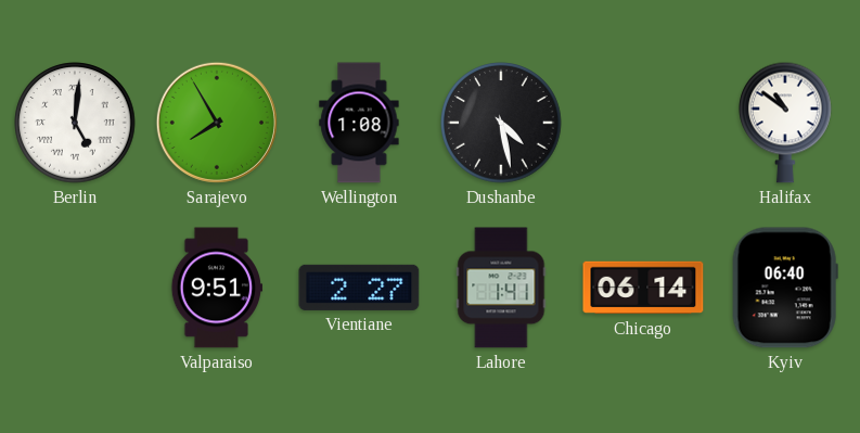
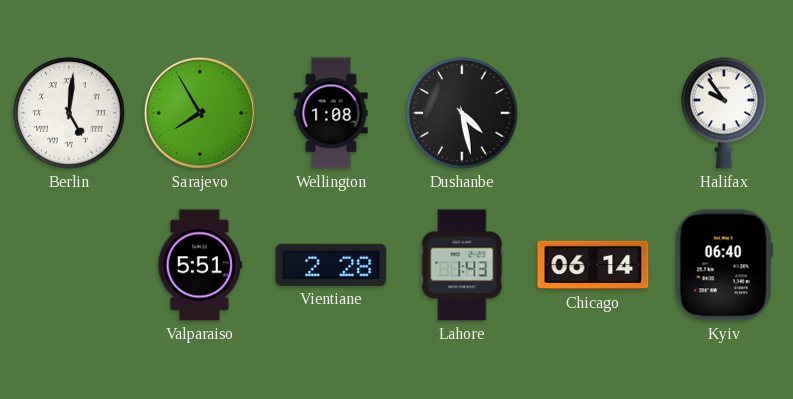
Halifax: 10:51 -> 9:54
Valparaiso: 9:51 -> 5:51
Vientiane: 2:27 -> 2:28
Lahore: 1:41 -> 1:43
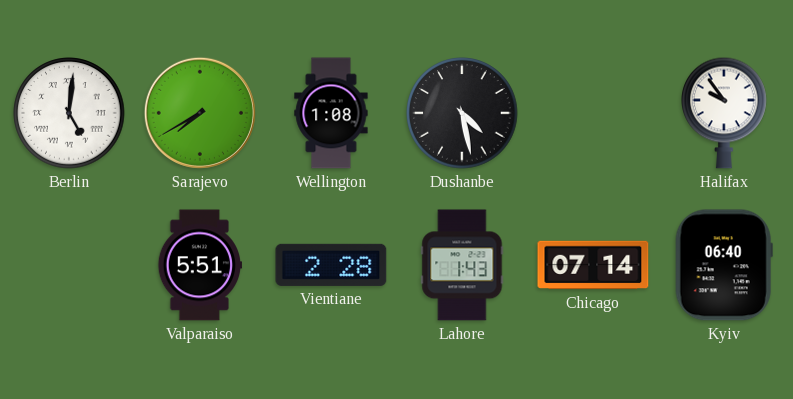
Sarajevo: 7:55 -> 7:40
Chicago: 06:14 -> 07:14
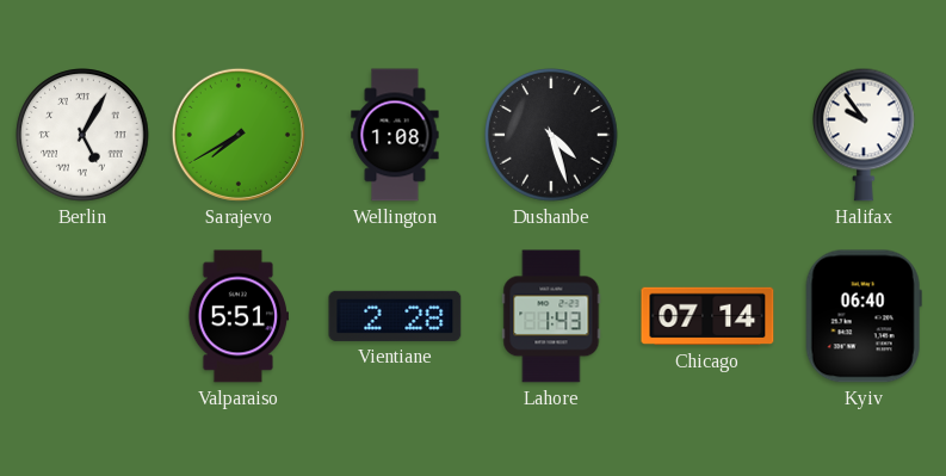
Berlin: 5:01 -> 5:05
Dushanbe: 4:28 -> 4:27
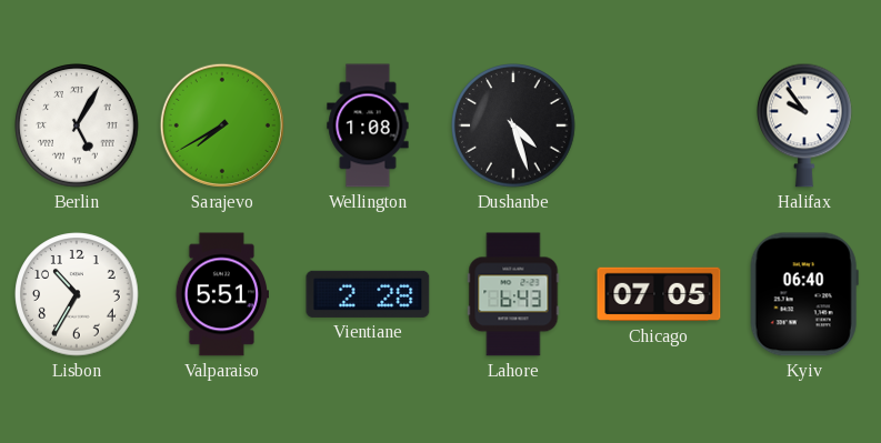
Lisbon: none -> 10:35
Lahore: 1:43 -> 6:43
Chicago: 07:14 -> 07:05
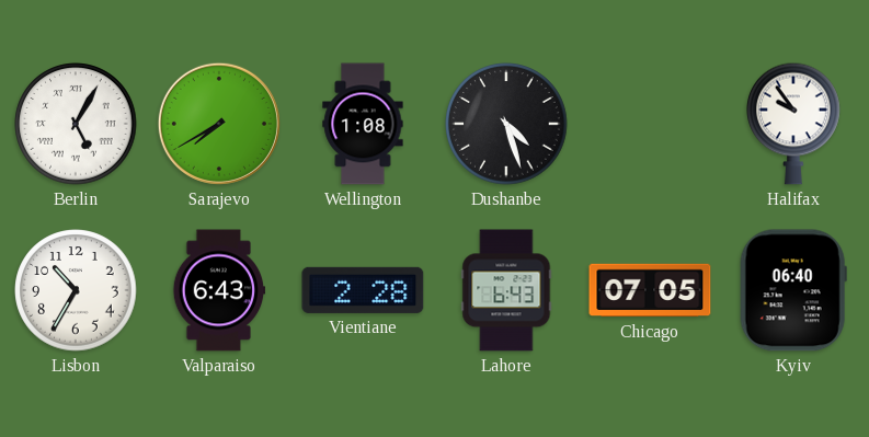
Valparaiso: 5:51 -> 6:43
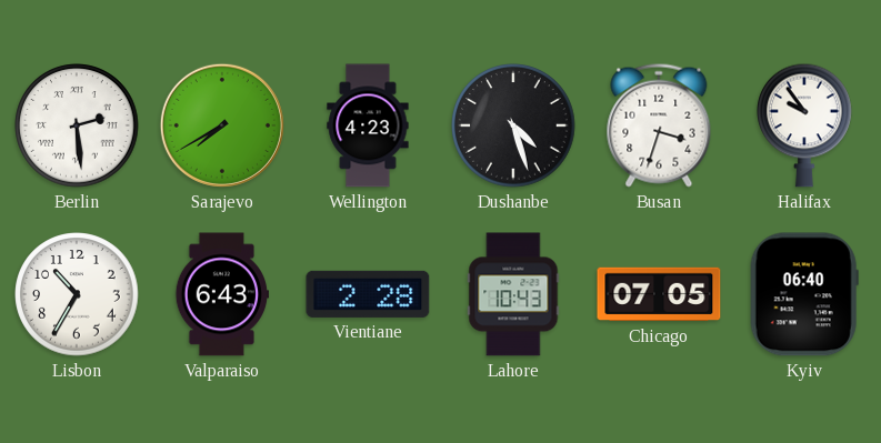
Berlin: 5:05 -> 2:29
Wellington: 1:08 -> 4:23
Busan: none -> 3:33
Lahore: 6:43 -> 10:43
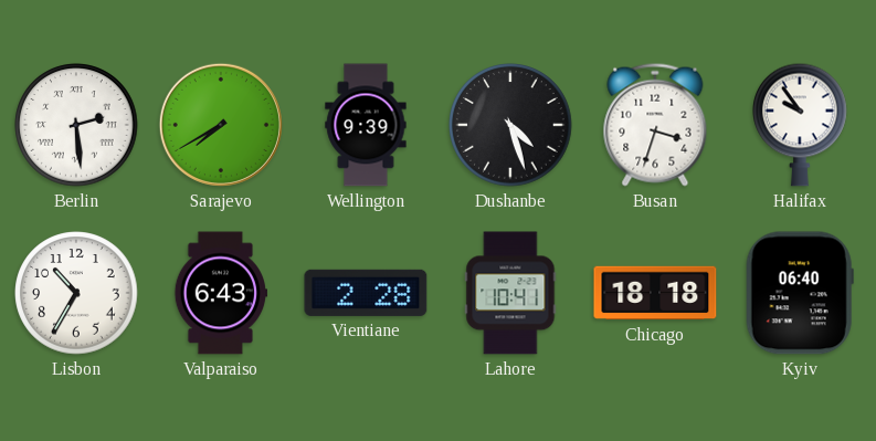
Wellington: 4:23 -> 9:39
Lahore: 10:43 -> 10:41
Chicago: 07:05 -> 18:18
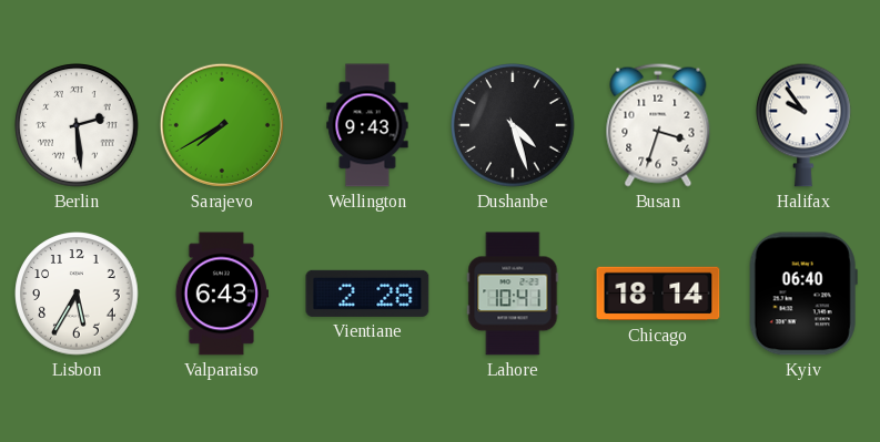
Wellington: 9:39 -> 9:43
Lisbon: 10:35 -> 5:35
Chicago: 18:18 -> 18:14
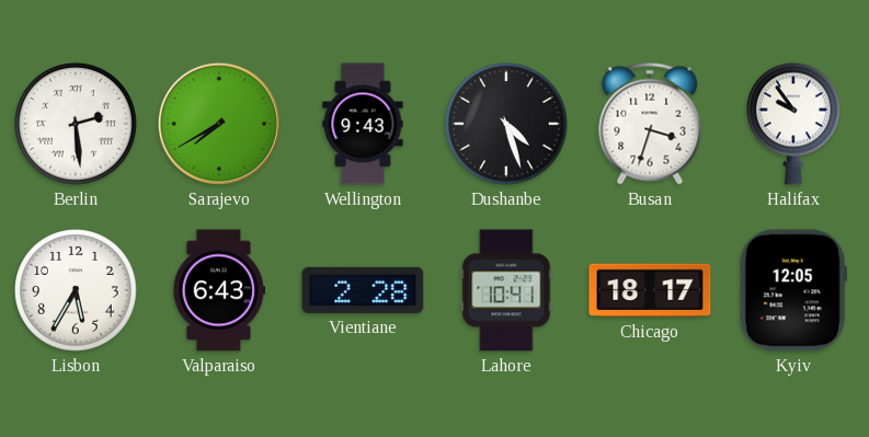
Chicago: 18:14 -> 18:17
Kyiv: 06:40 -> 12:05
